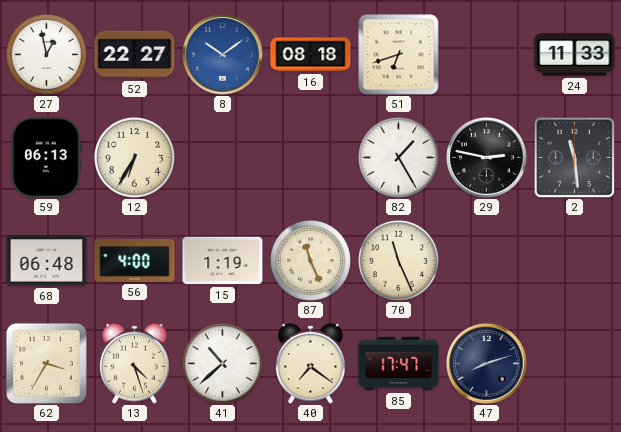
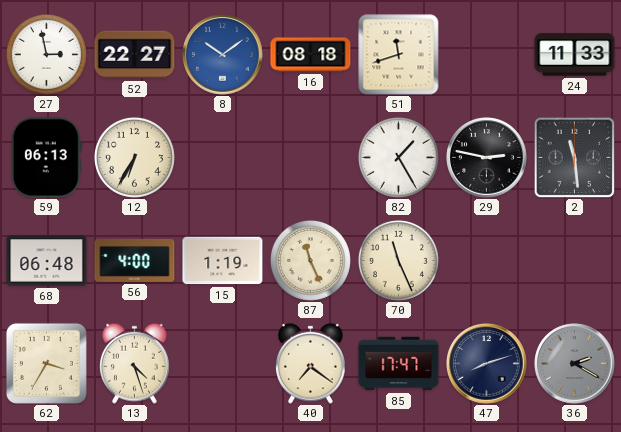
27: 12:58 -> 2:58
51: 6:42 -> 11:42
41: 10:38 -> none
36: none -> 2:20
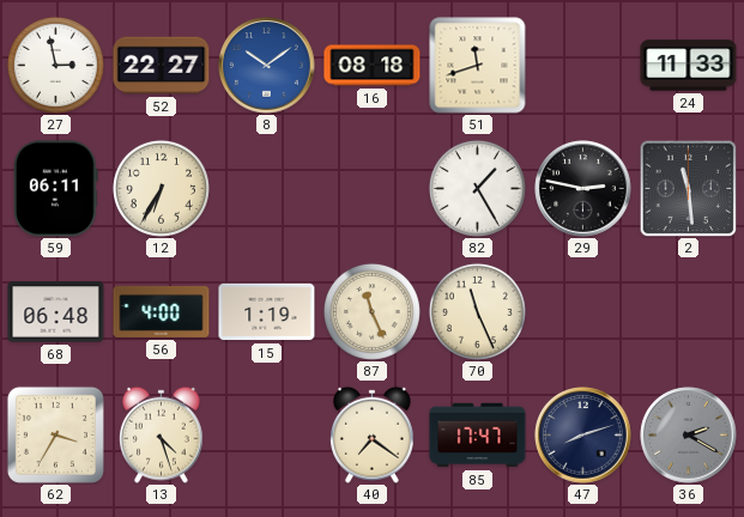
59: 06:13 -> 06:11
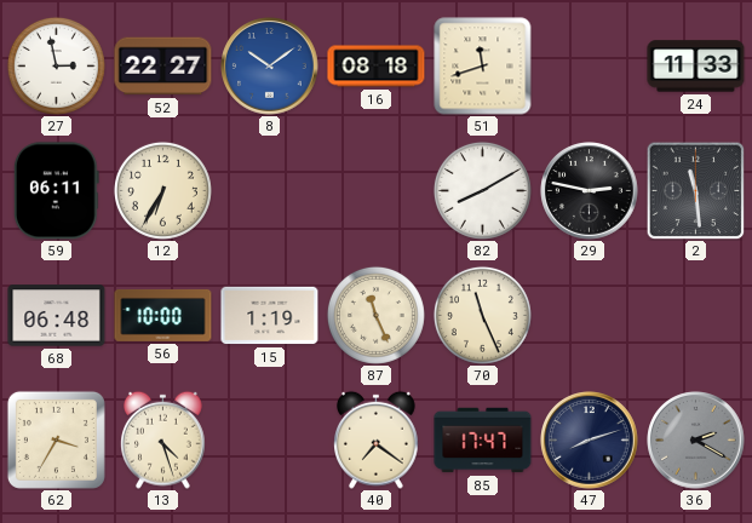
82: 1:25 -> 8:10
56: 4:00 -> 10:00
